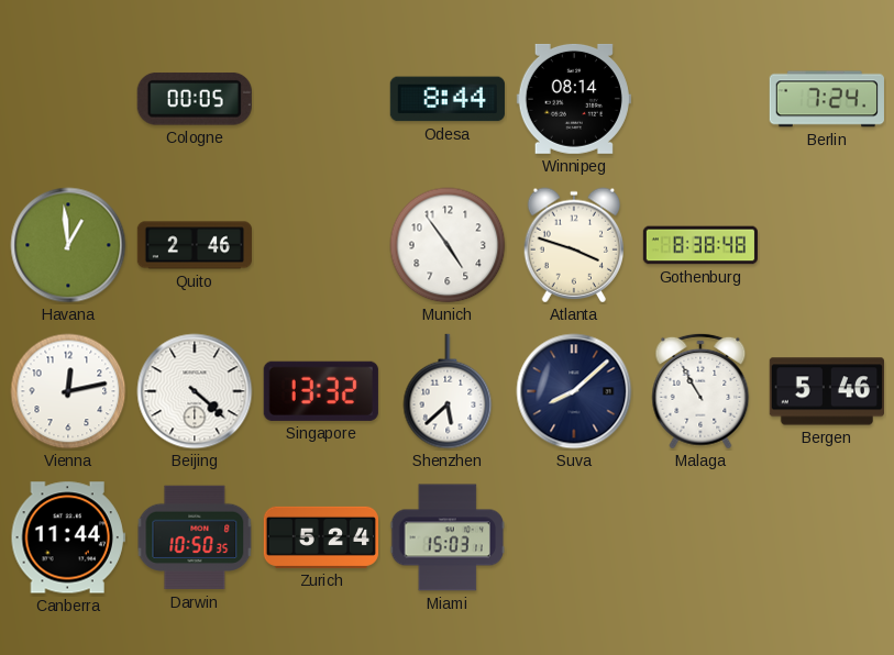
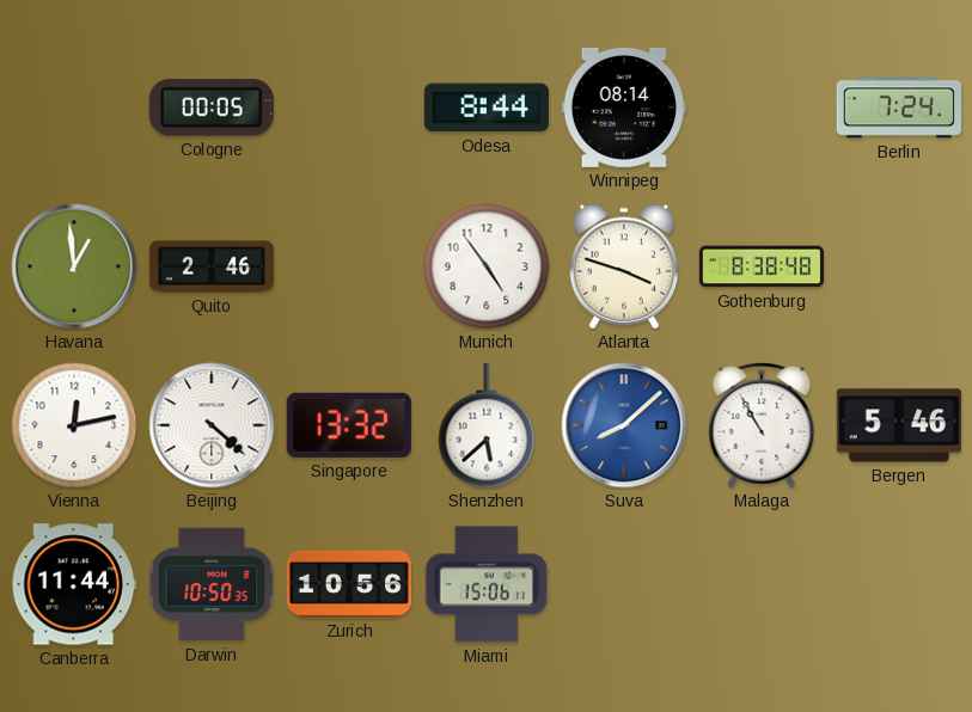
Suva dial: navy -> blue
Zurich: 5:24 -> 10:56
Miami: 15:03 -> 15:06
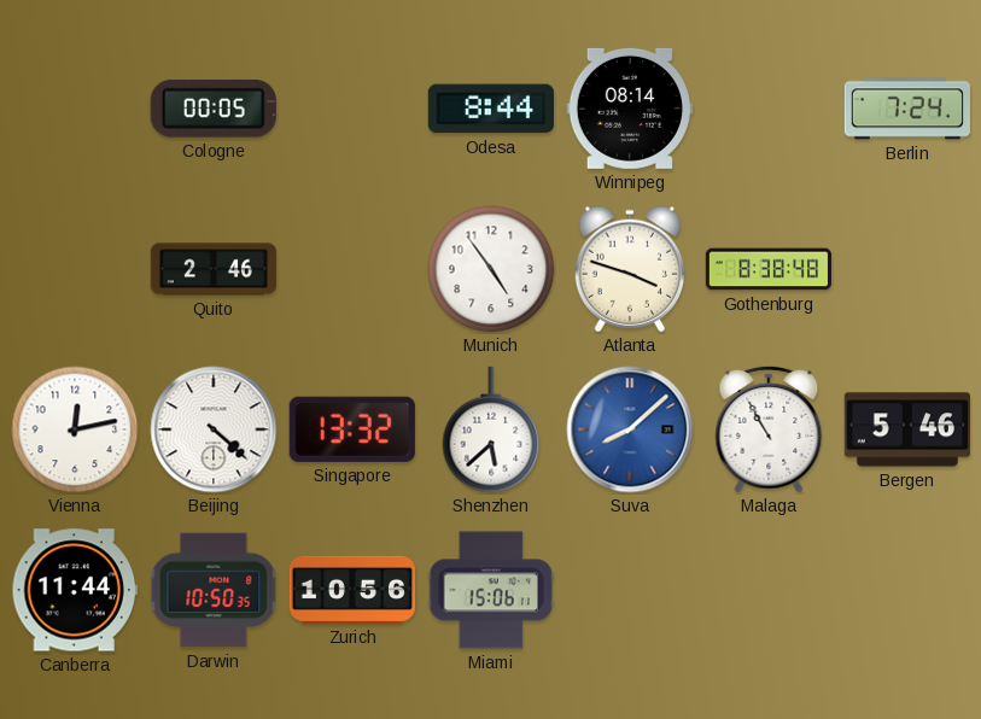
Havana: 12:59 -> none
